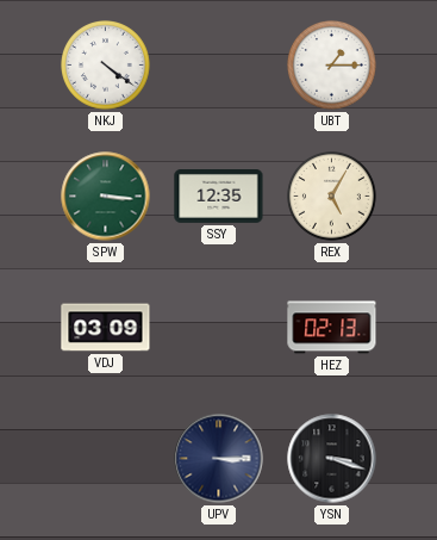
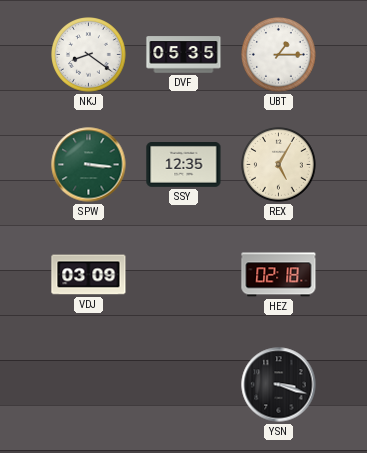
NKJ: 4:21 -> 8:21
DVF: none -> 05:35
HEZ: 02:13 -> 02:18
UPV: 3:15 -> none
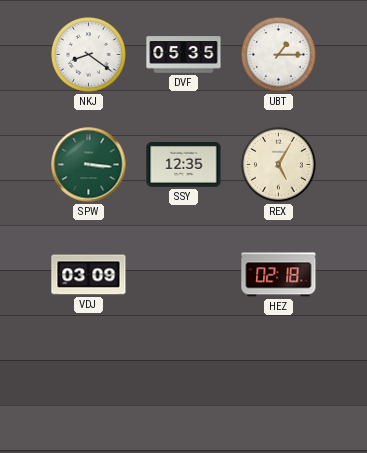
YSN: 3:18 -> none
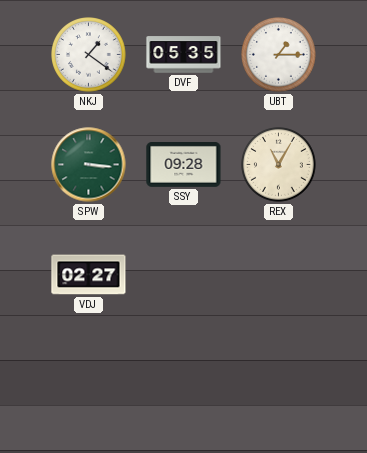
NKJ: 8:21 -> 1:21
SSY: 12:35 -> 09:28
REX: 5:05 -> 11:05
VDJ: 03:09 -> 02:27
HEZ: 02:18 -> none
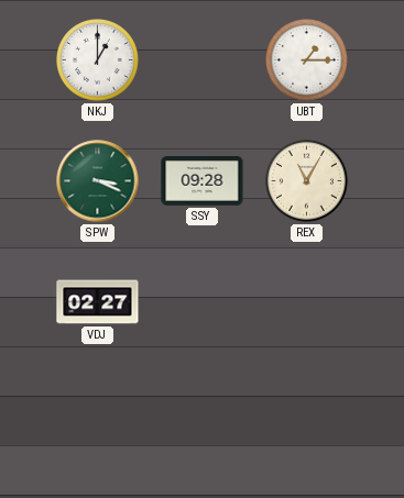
NKJ: 1:21 -> 1:00
DVF: 05:35 -> none
SPW: 3:16 -> 3:19
